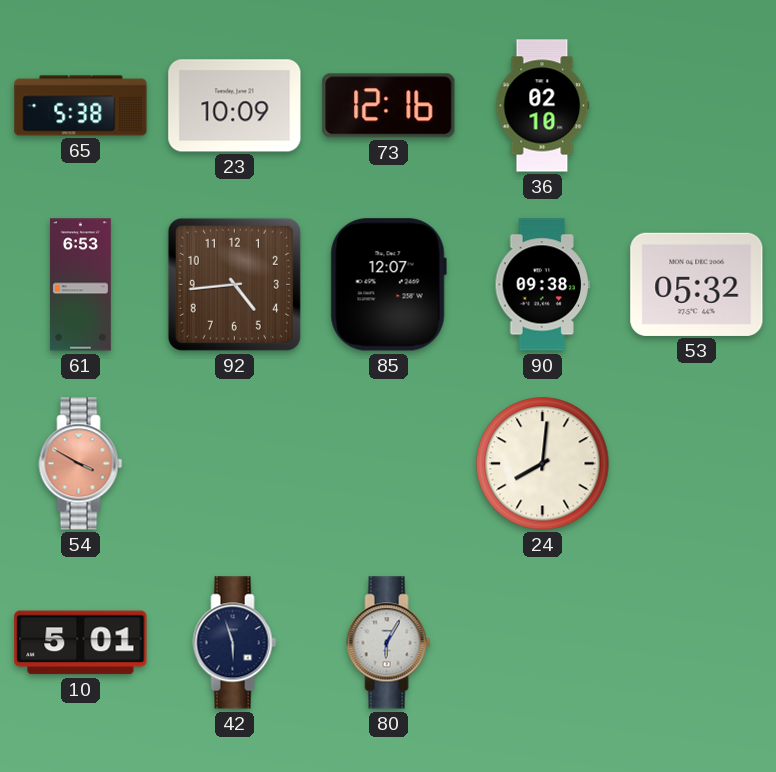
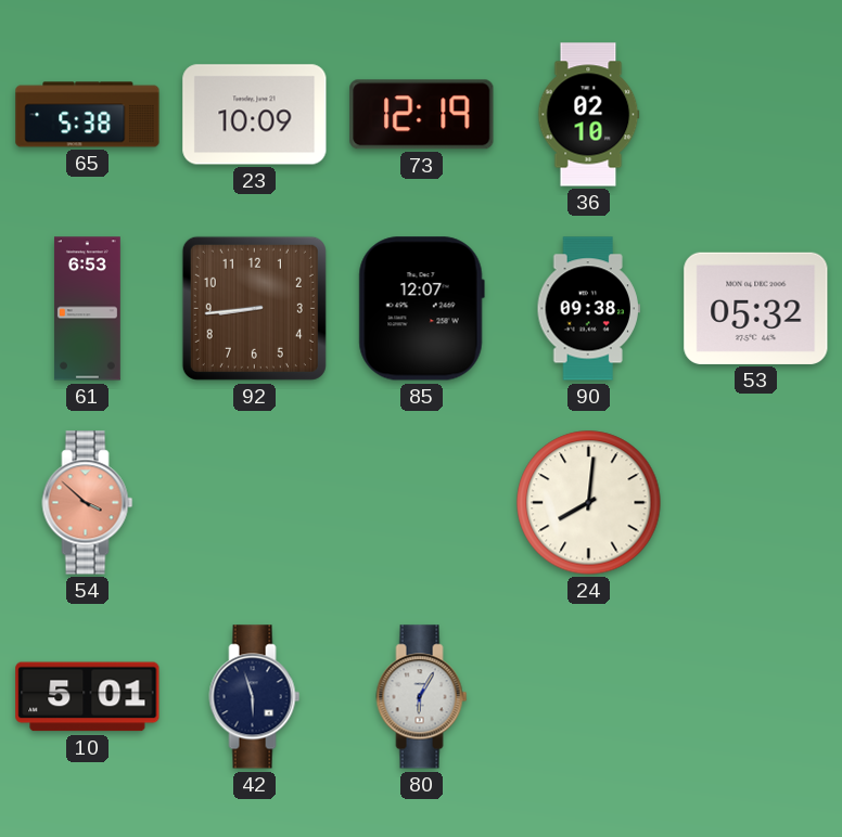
73: 12:16 -> 12:19
92: 4:44 -> 8:44
54: 3:50 -> 3:52
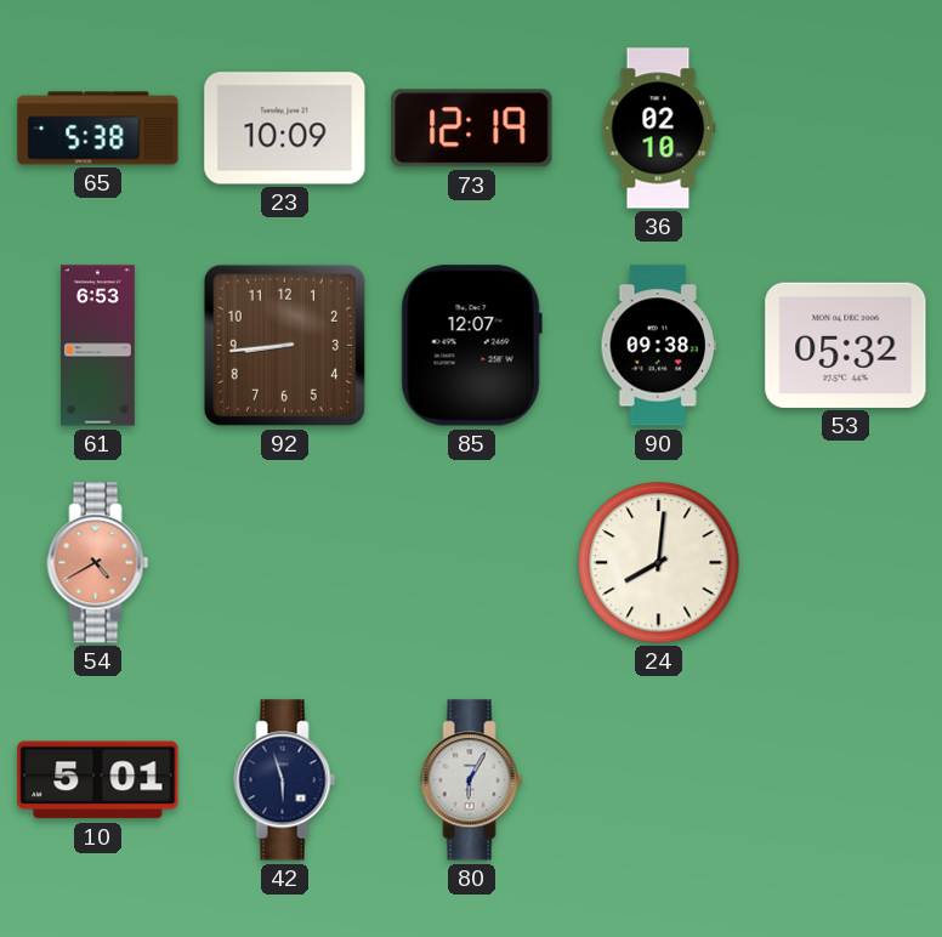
54: 3:52 -> 4:40
